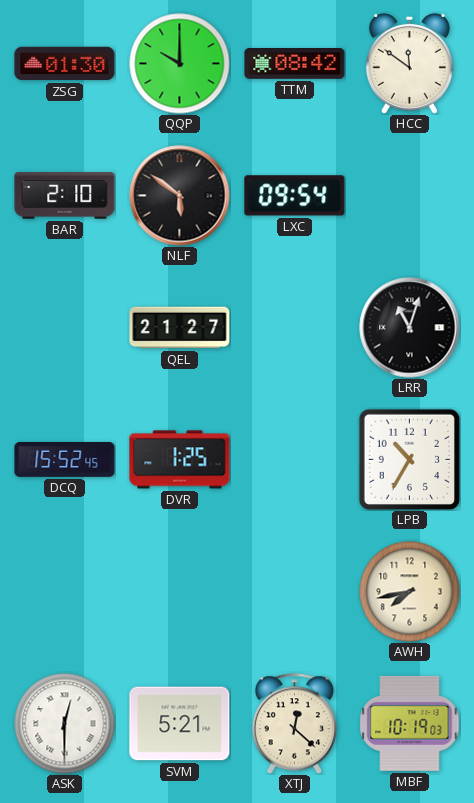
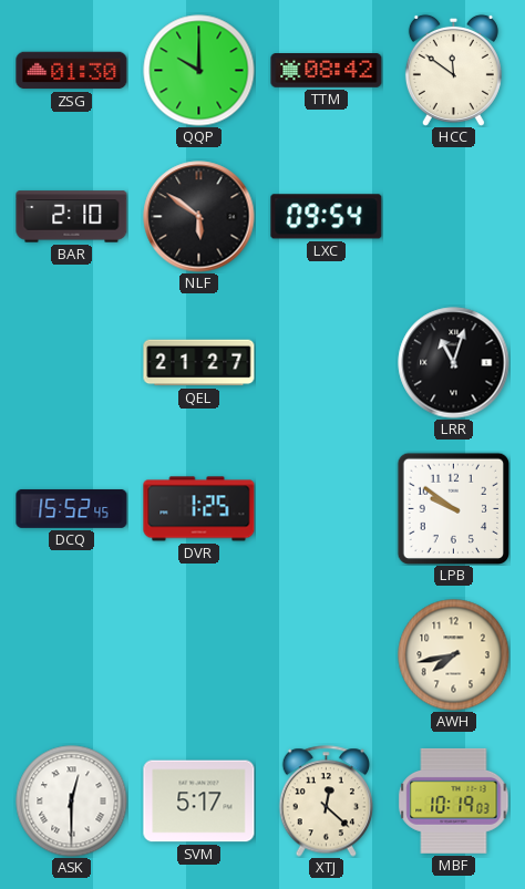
LPB: 10:35 -> 9:51
SVM: 5:21 -> 5:17
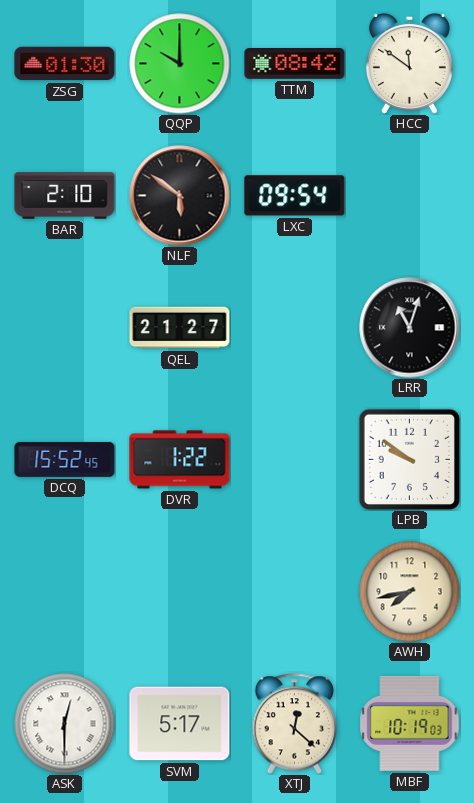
DVR: 1:25 -> 1:22
